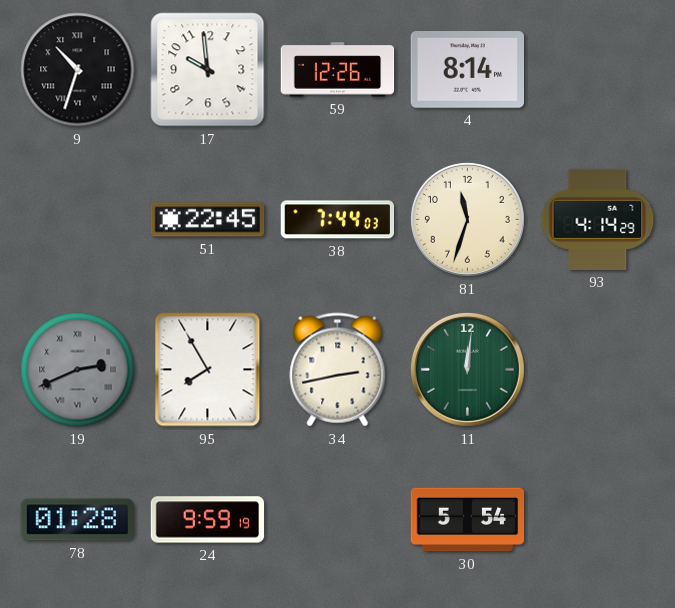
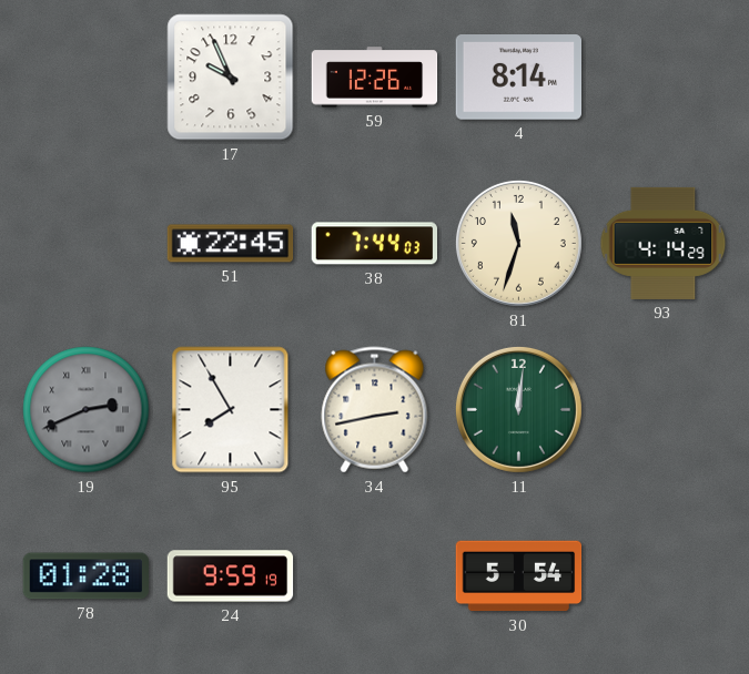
9: 10:33 -> none
17: 9:59 -> 9:56
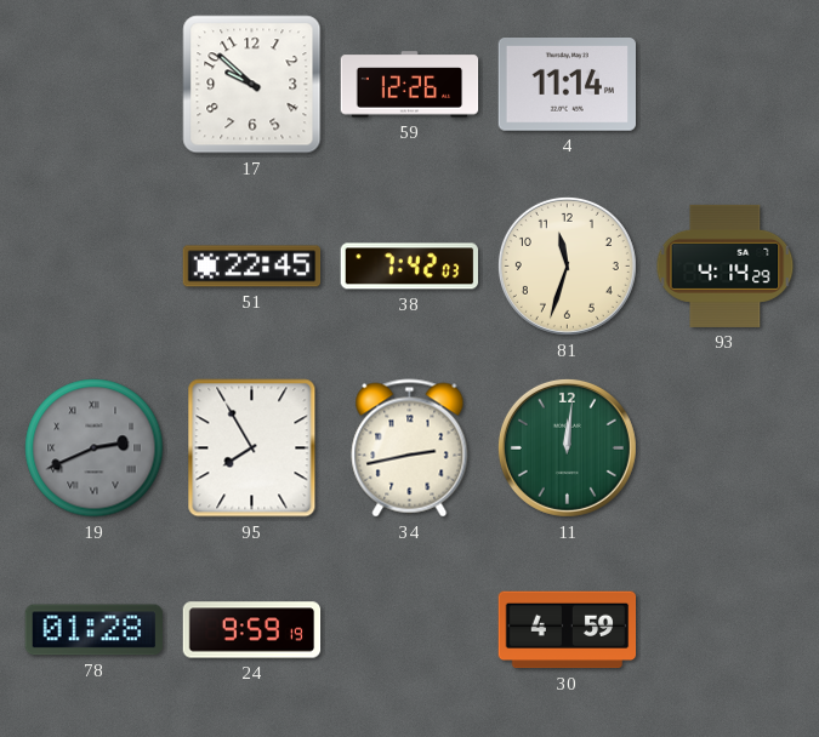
17: 9:56 -> 9:52
4: 8:14 -> 11:14
38: 7:44 -> 7:42
30: 5:54 -> 4:59
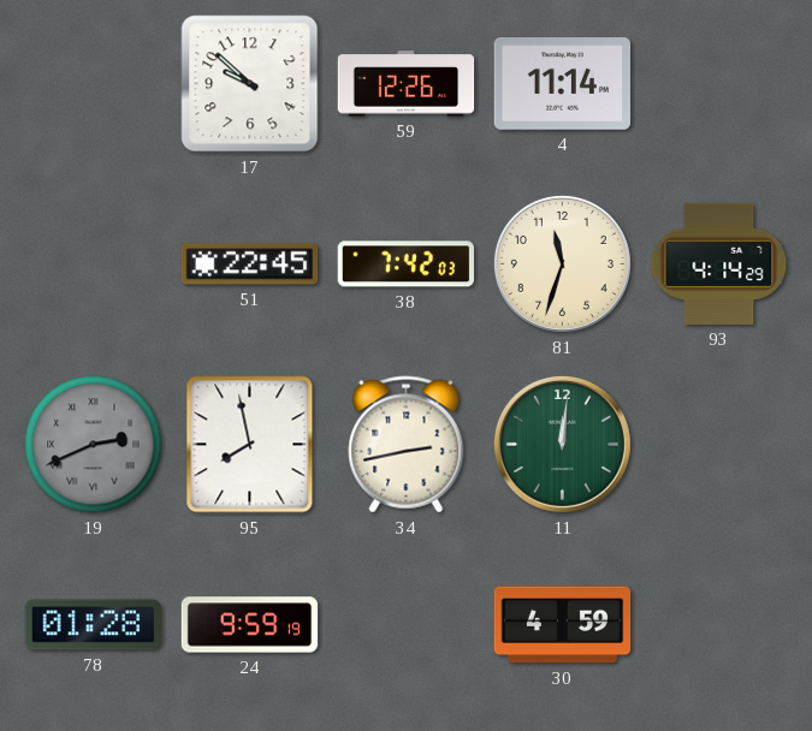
95: 7:55 -> 7:58
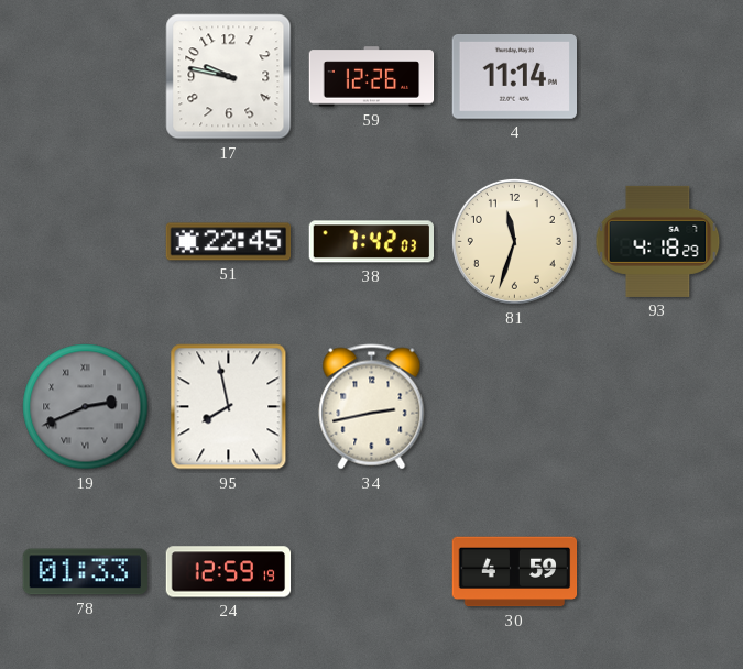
17: 9:52 -> 9:47
93: 4:14 -> 4:18
11: 12:01 -> none
78: 01:28 -> 01:33
24: 9:59 -> 12:59
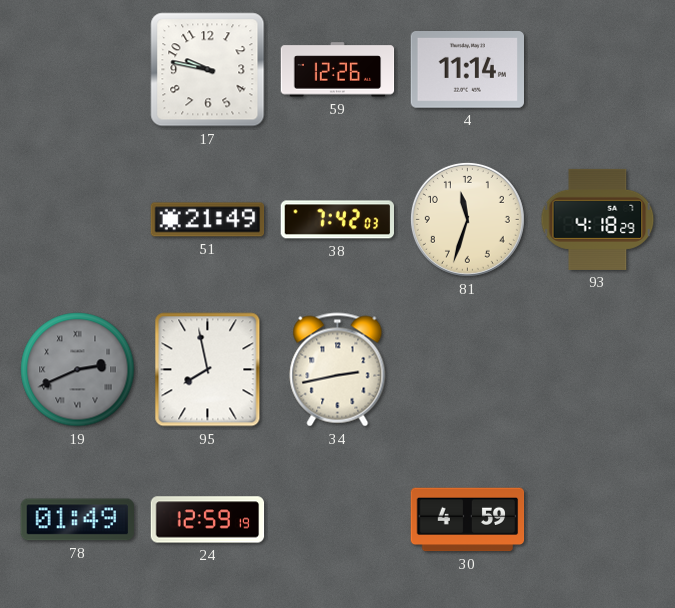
51: 22:45 -> 21:49
78: 01:33 -> 01:49
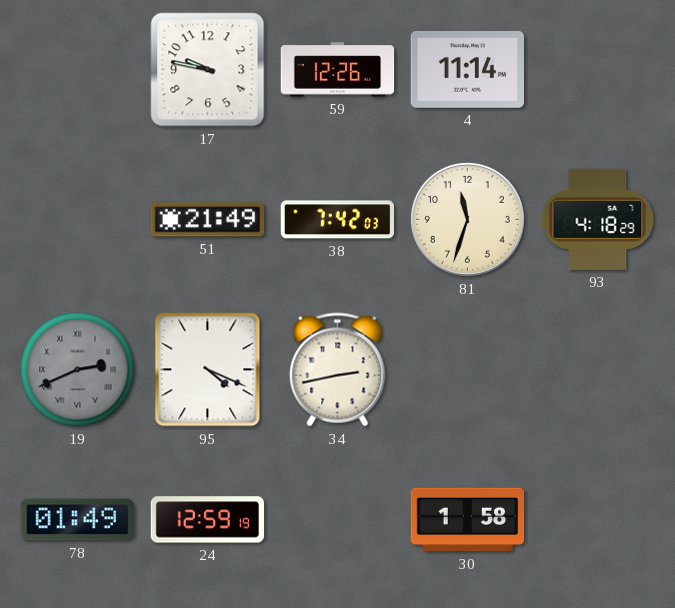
95: 7:58 -> 4:19
30: 4:59 -> 1:58
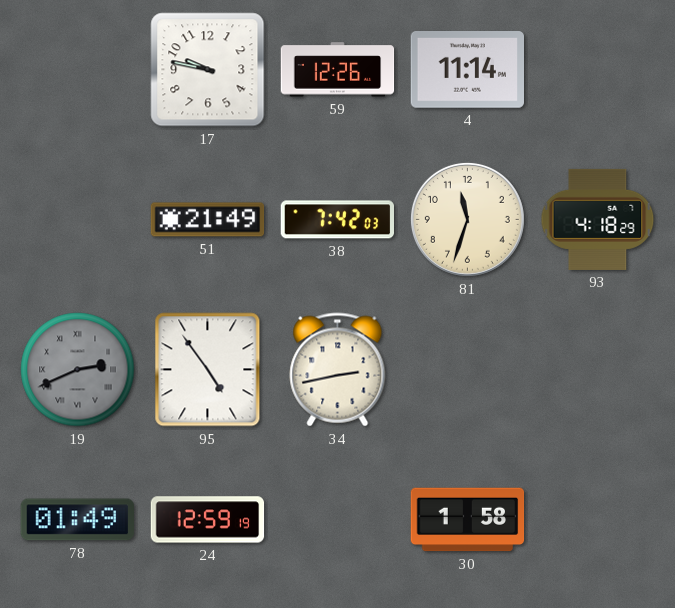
95: 4:19 -> 4:54
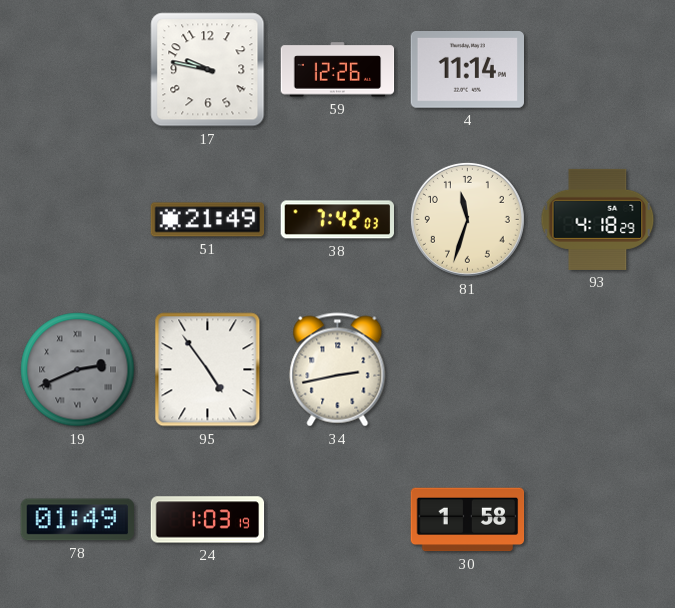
24: 12:59 -> 1:03
